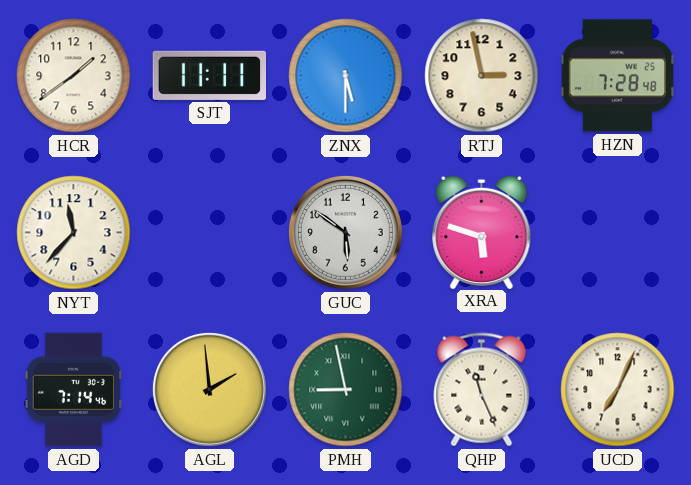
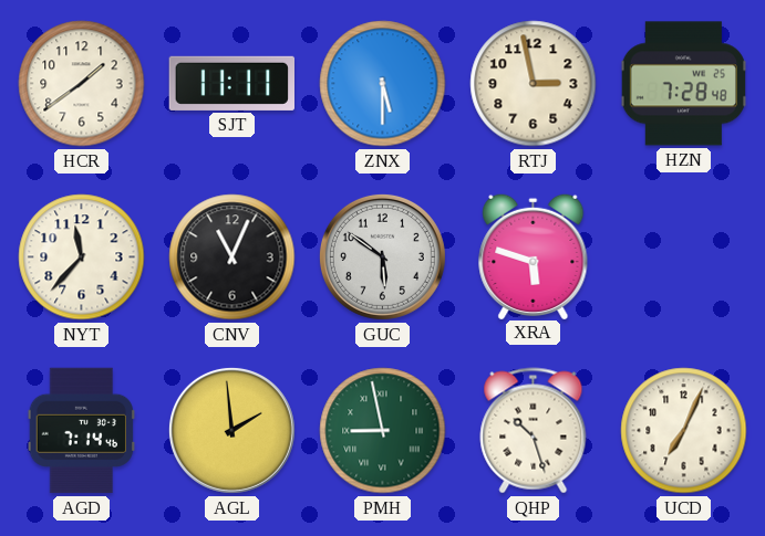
CNV: none -> 11:04
QHP: 11:26 -> 10:27
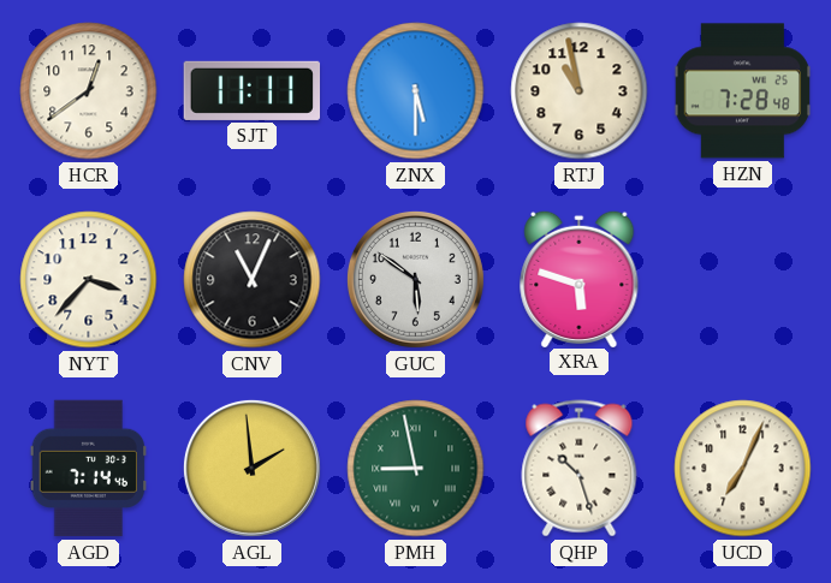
HCR: 1:39 -> 12:39
RTJ: 2:58 -> 10:58
NYT: 11:37 -> 3:37
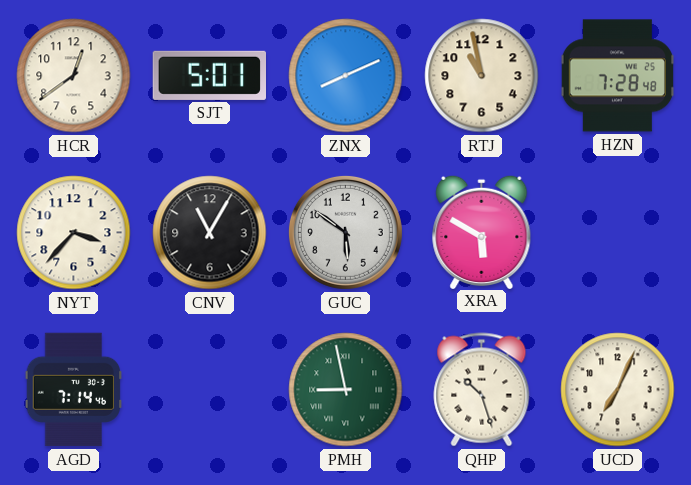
SJT: 11:11 -> 5:01
ZNX: 5:30 -> 8:11
CNV: 11:04 -> 11:05
XRA: 5:48 -> 5:50
AGL: 1:59 -> none
